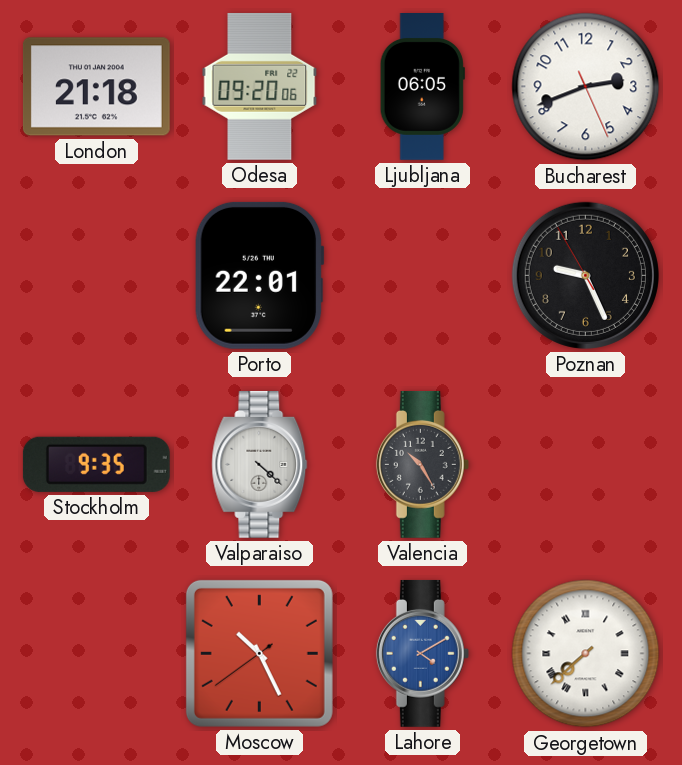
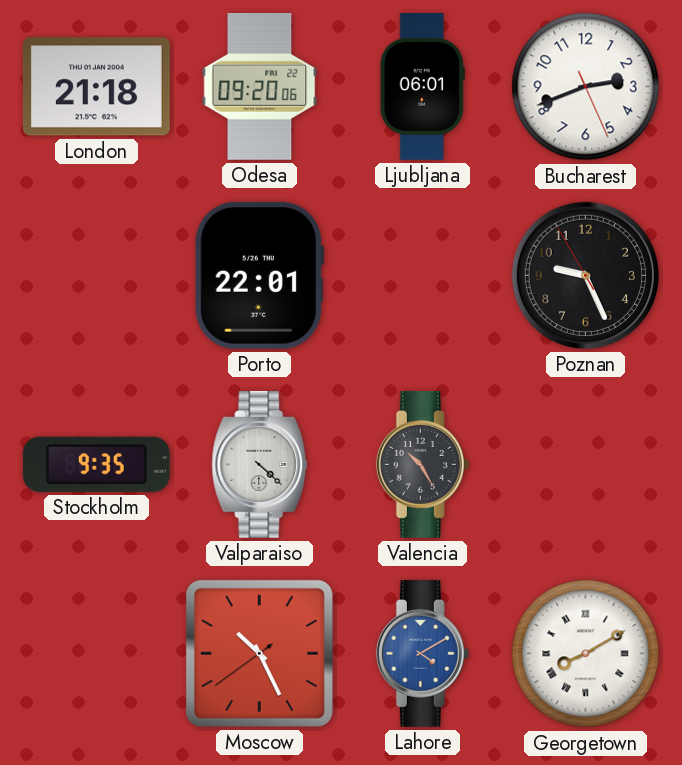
Ljubljana: 06:05 -> 06:01
Georgetown: 7:38 -> 8:10
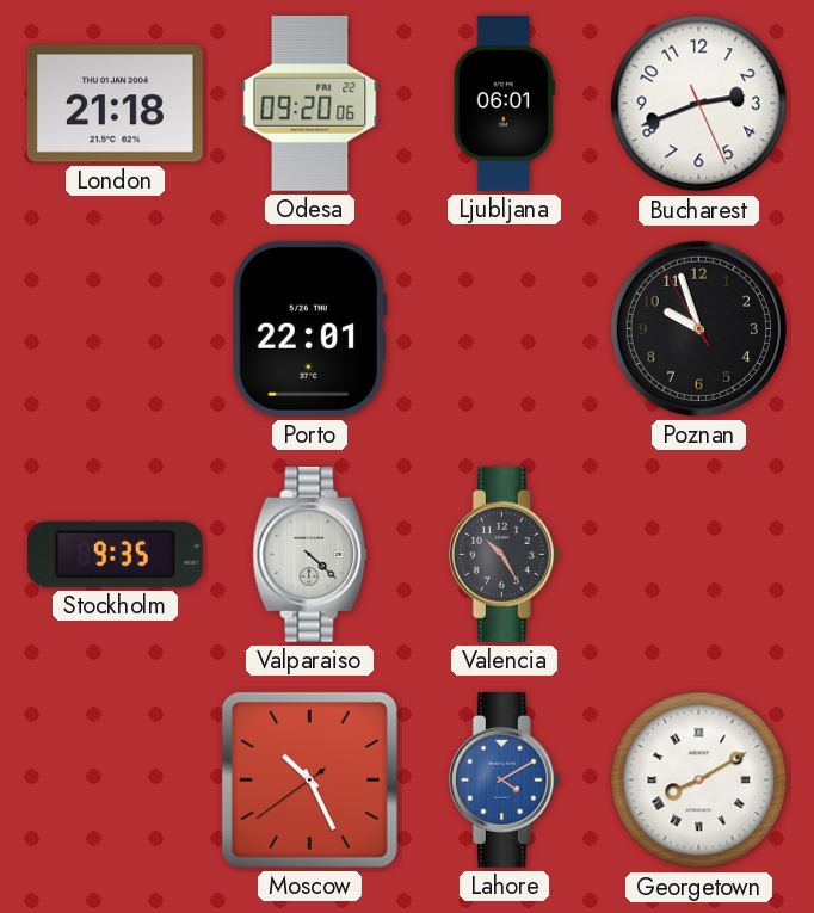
Poznan: 9:25 -> 9:56
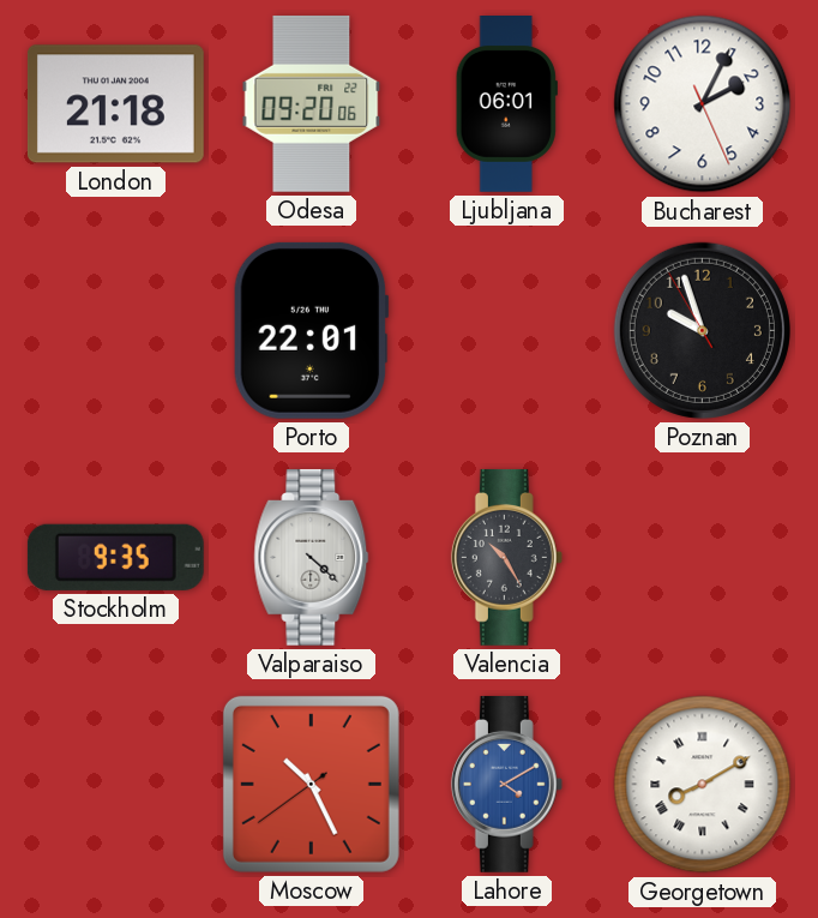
Bucharest: 2:41 -> 2:04
